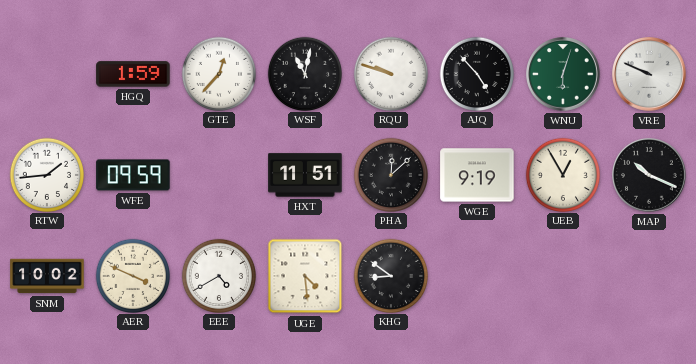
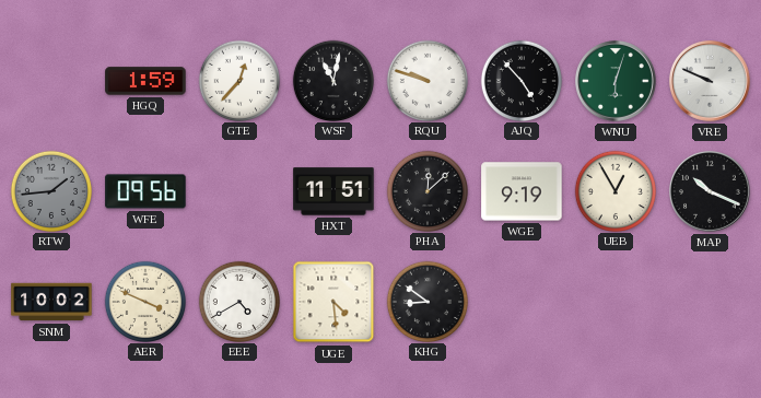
RTW dial: white -> grey
WFE: 09:59 -> 09:56
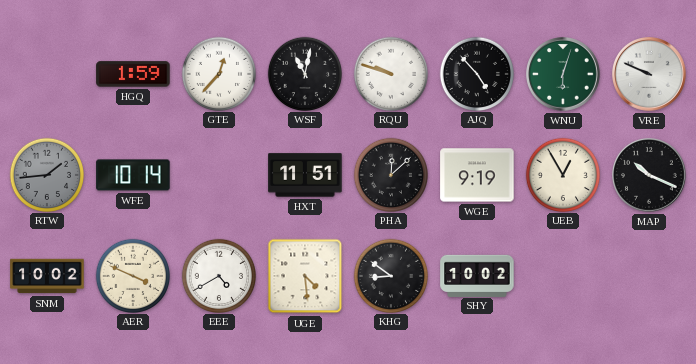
WFE: 09:56 -> 10:14
SHY: none -> 10:02
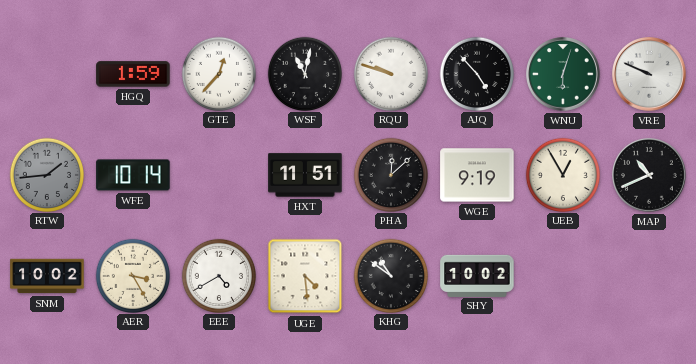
MAP: 10:19 -> 10:41
AER: 3:49 -> 3:25
KHG: 8:51 -> 10:51
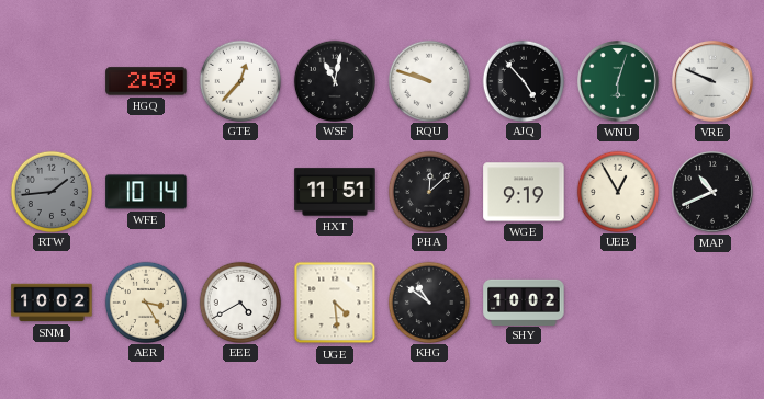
HGQ: 1:59 -> 2:59
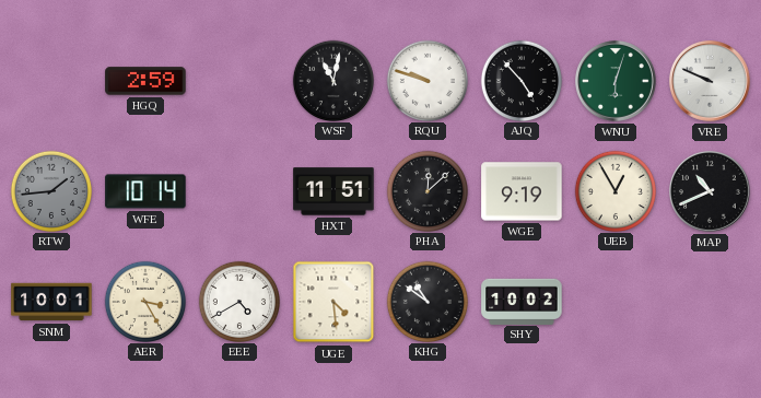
GTE: 12:37 -> none
SNM: 10:02 -> 10:01
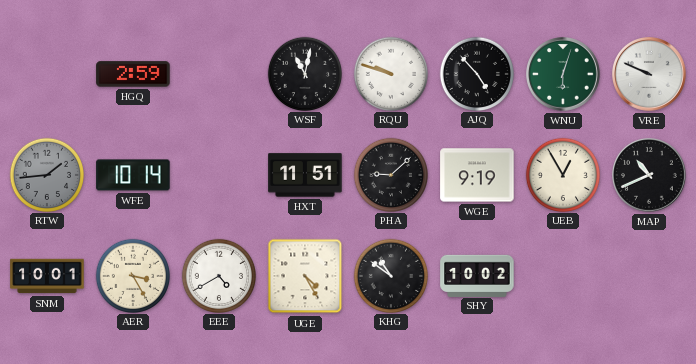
PHA: 12:08 -> 9:08
UGE: 4:29 -> 4:25
